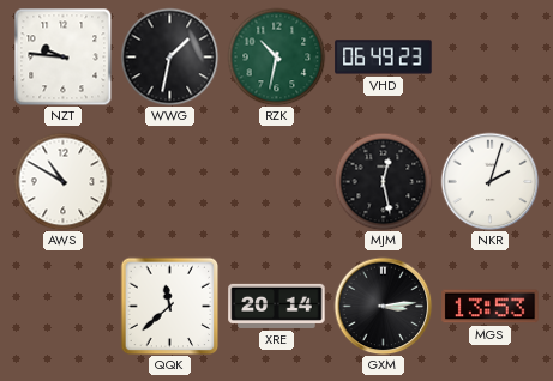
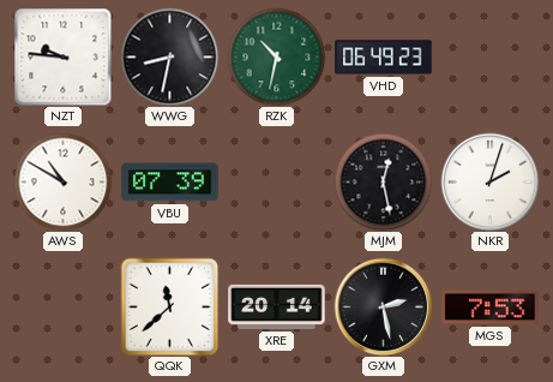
WWG: 1:32 -> 8:32
VBU: none -> 07:39
GXM: 3:14 -> 2:28
MGS: 13:53 -> 7:53
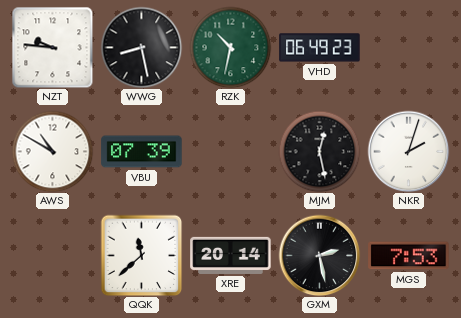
WWG: 8:32 -> 8:28
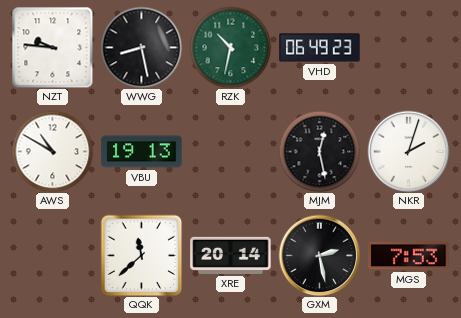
VBU: 07:39 -> 19:13
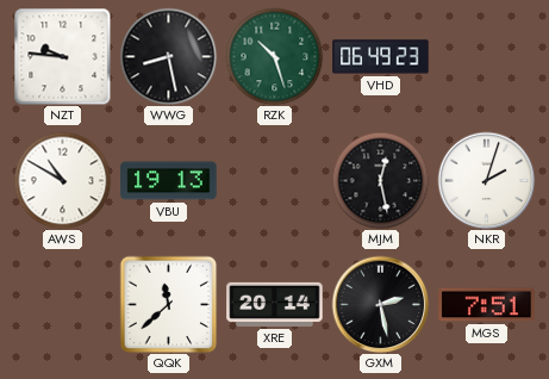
RZK: 10:32 -> 10:27
MGS: 7:53 -> 7:51
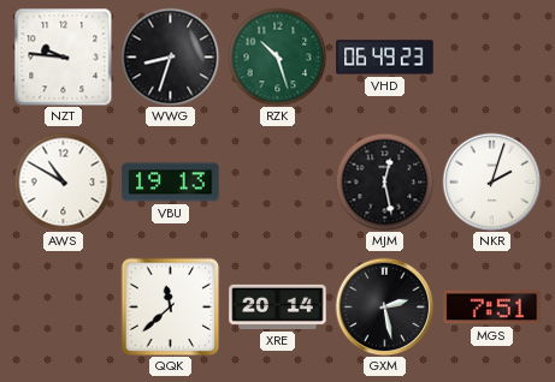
WWG: 8:28 -> 8:33
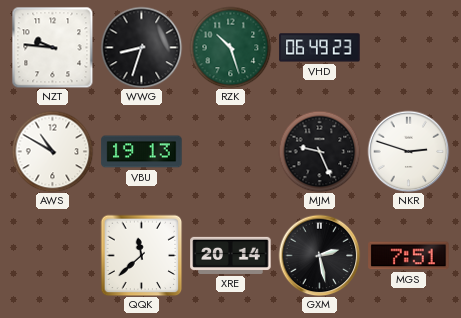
MJM: 12:28 -> 9:26
NKR: 2:03 -> 2:48
